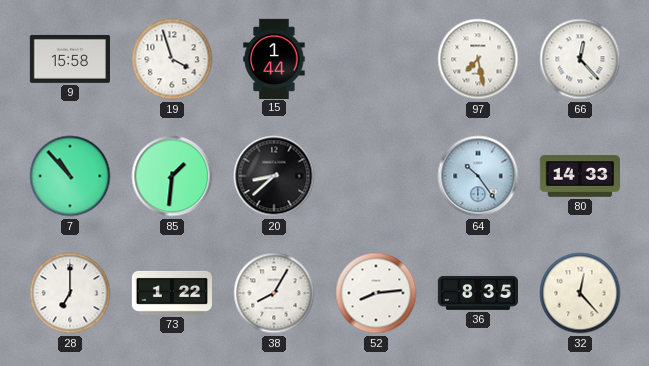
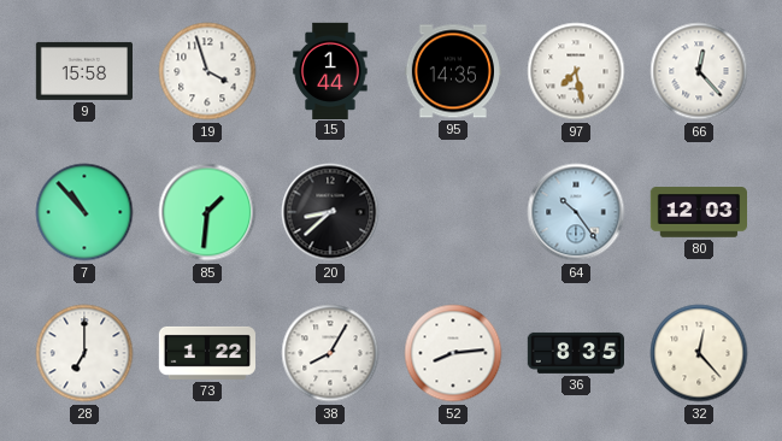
95: none -> 14:35
80: 14:33 -> 12:03
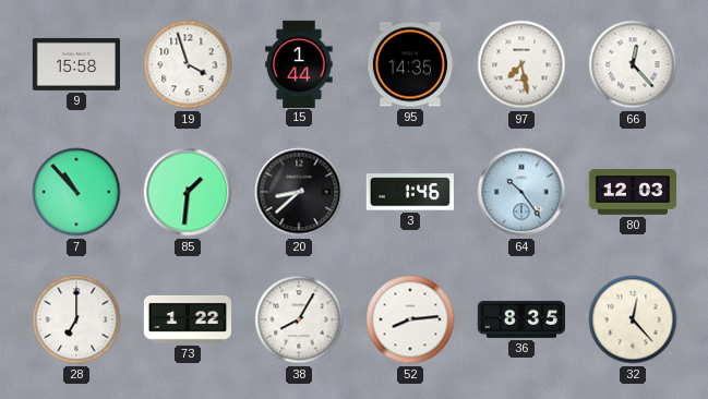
3: none -> 1:46
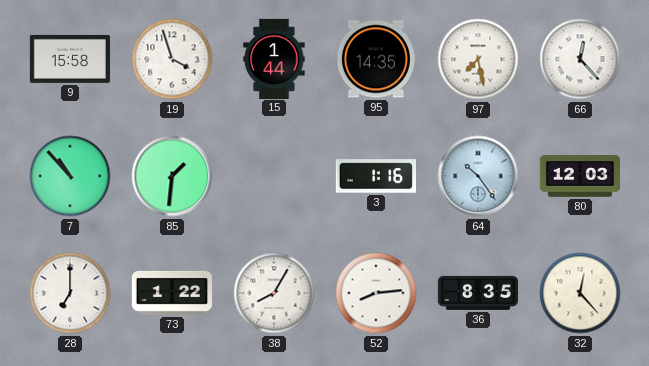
20: 8:38 -> none
3: 1:46 -> 1:16
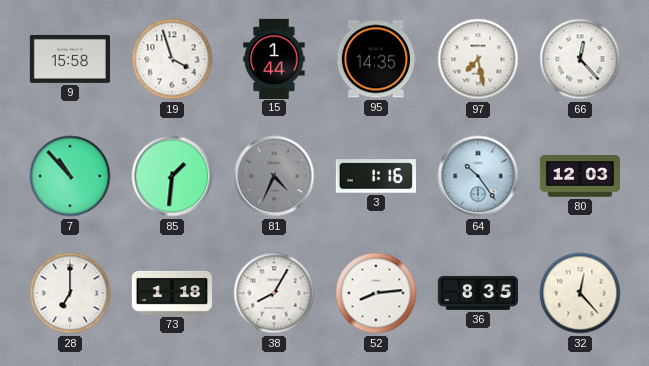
81: none -> 4:34
73: 1:22 -> 1:18
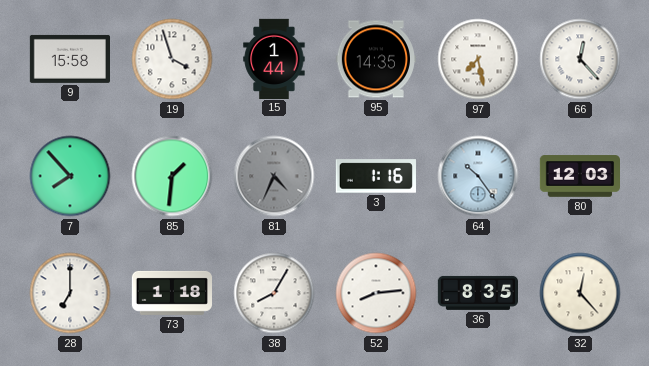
7: 10:53 -> 7:53
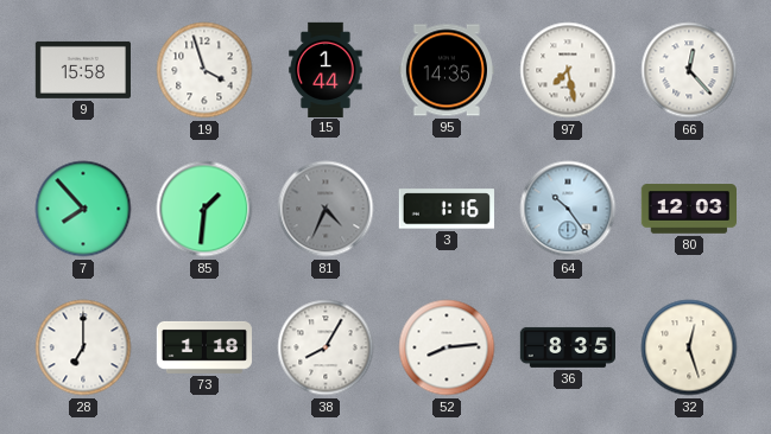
32: 12:23 -> 12:27
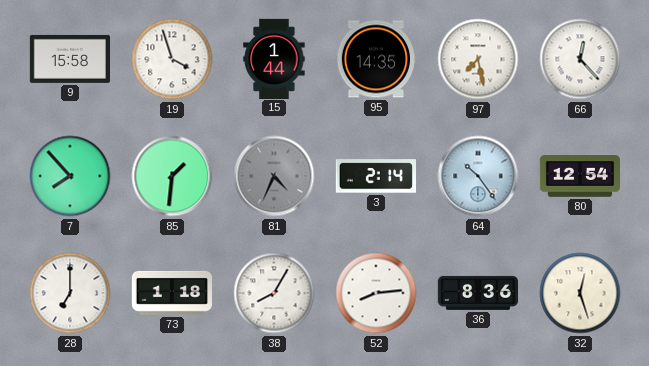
3: 1:16 -> 2:14
80: 12:03 -> 12:54
36: 8:35 -> 8:36
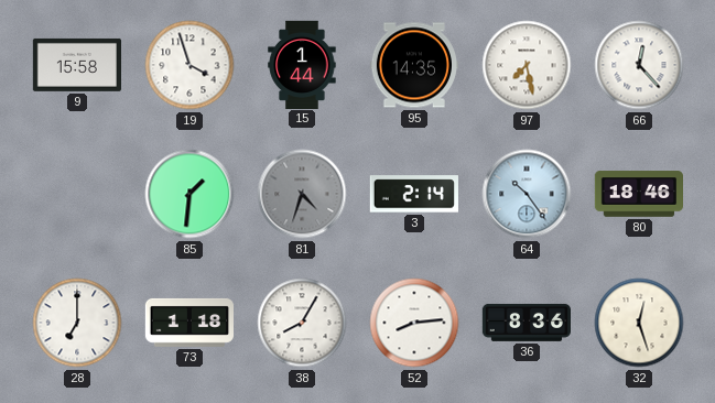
7: 7:53 -> none
81: 4:34 -> 4:33
80: 12:54 -> 18:46
